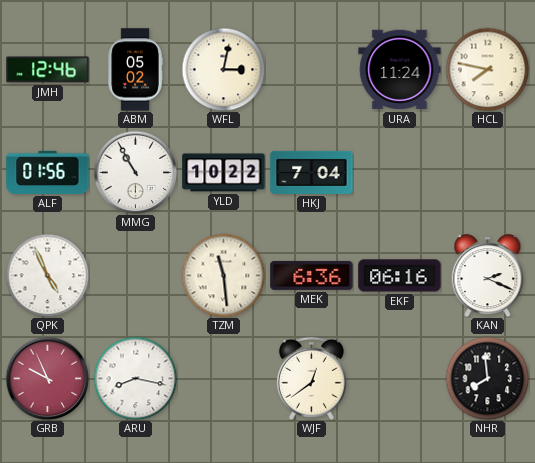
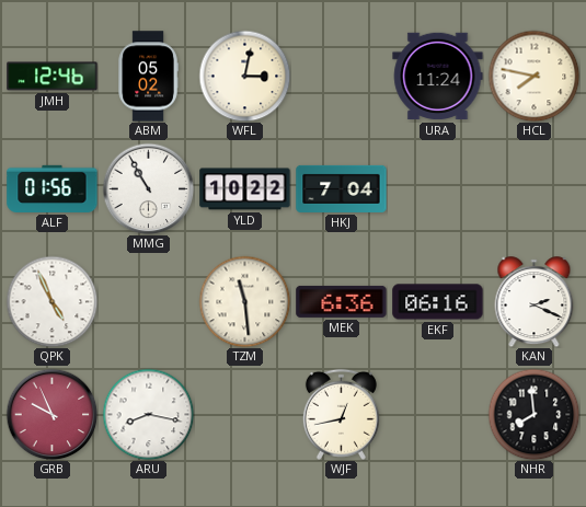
WJF: 12:39 -> 12:43
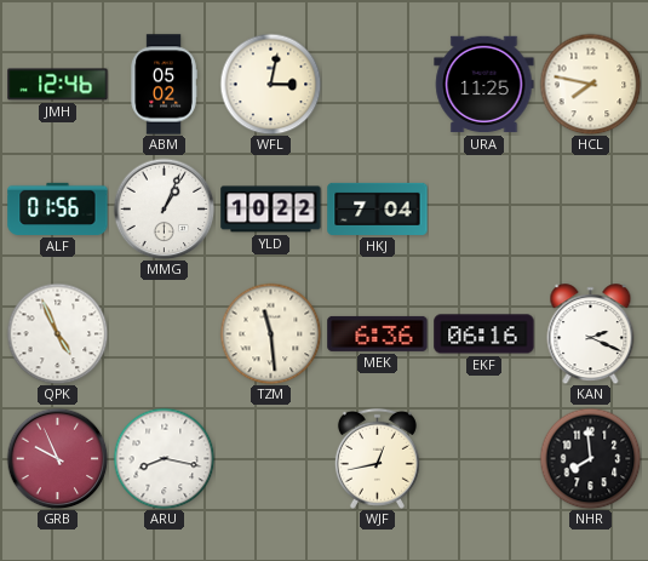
URA: 11:24 -> 11:25
MMG: 10:55 -> 1:04
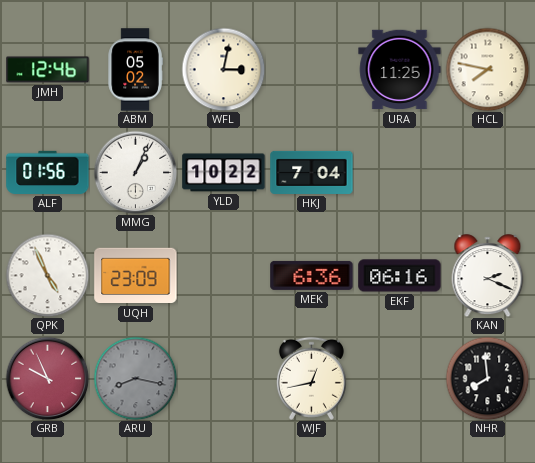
UQH: none -> 23:09
TZM: 11:29 -> none
ARU dial: white -> grey
